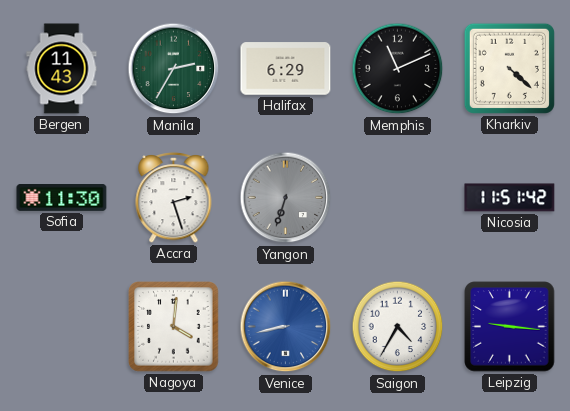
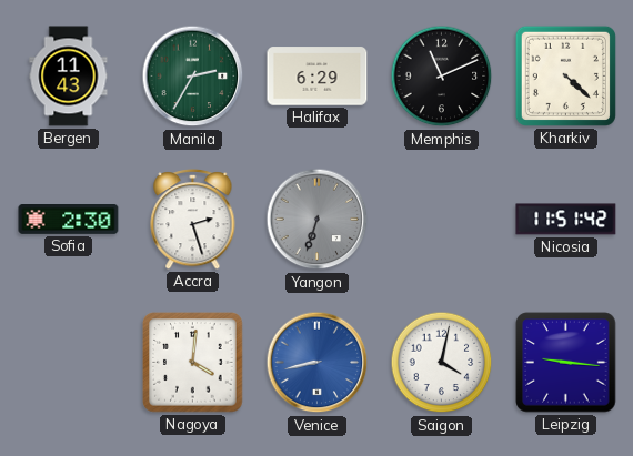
Sofia: 11:30 -> 2:30
Saigon: 4:35 -> 4:02
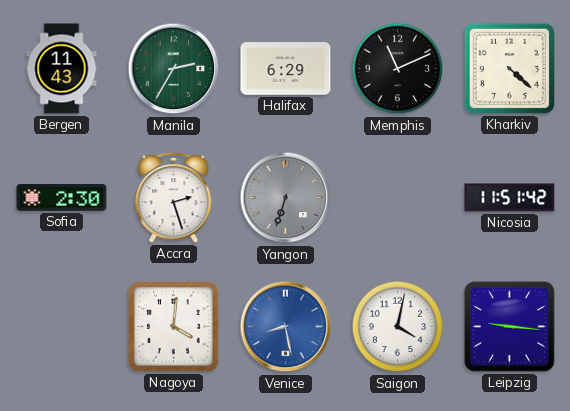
Venice: 8:43 -> 8:28
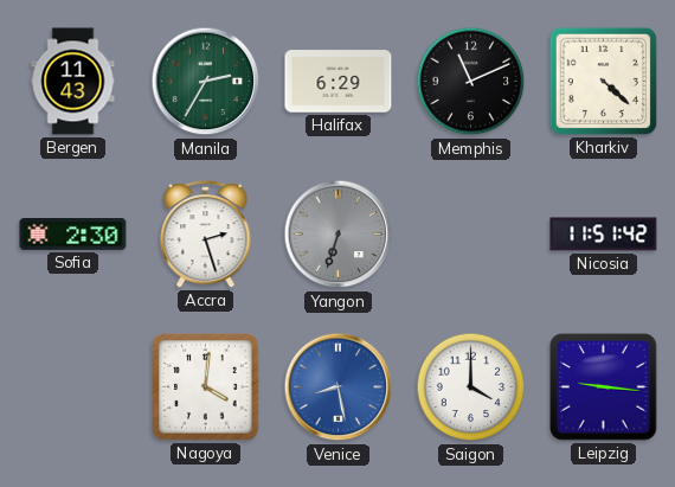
Saigon: 4:02 -> 4:00
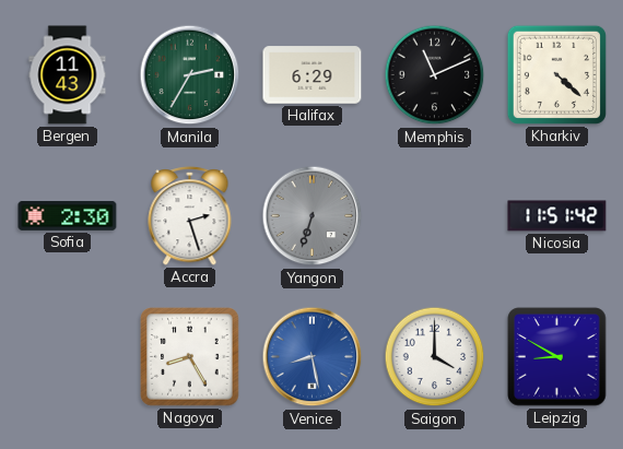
Nagoya: 4:01 -> 8:25
Leipzig: 9:16 -> 8:50
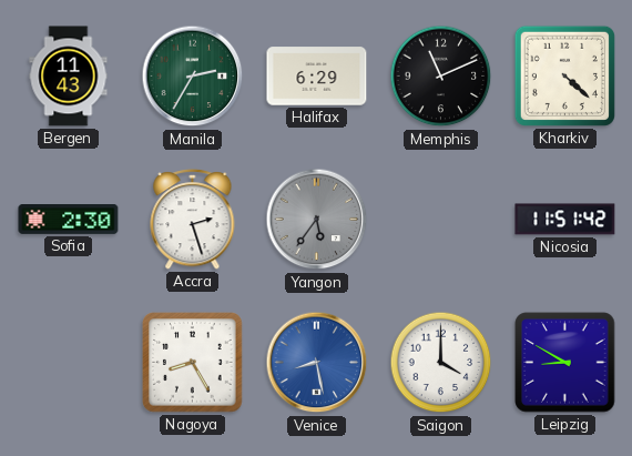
Yangon: 6:33 -> 5:36
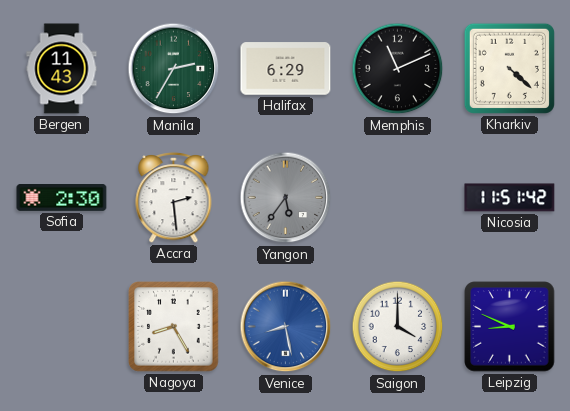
Accra: 2:27 -> 2:29
Leipzig: 8:50 -> 8:49
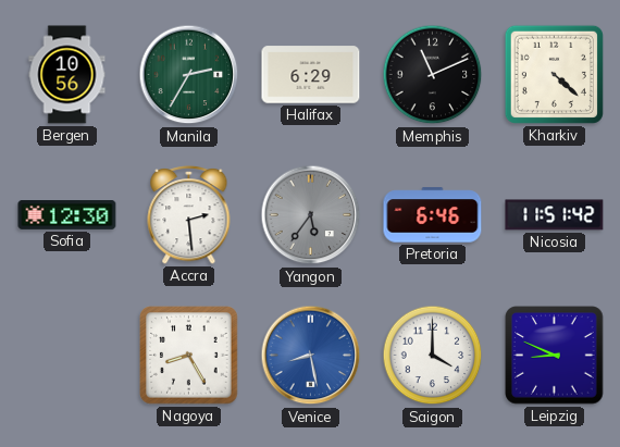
Bergen: 11:43 -> 10:56
Sofia: 2:30 -> 12:30
Pretoria: none -> 6:46
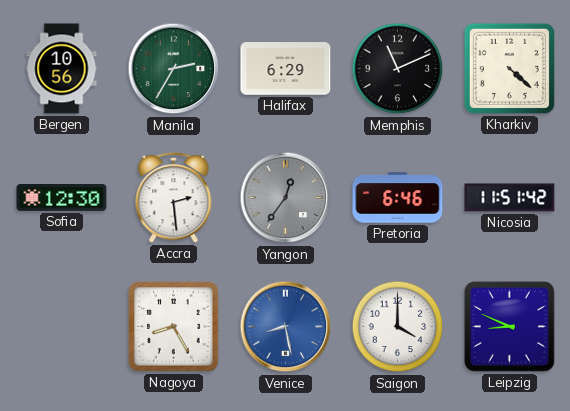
Yangon: 5:36 -> 12:36
